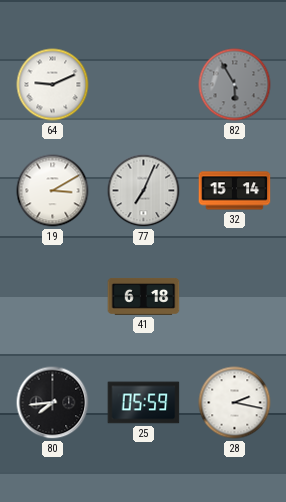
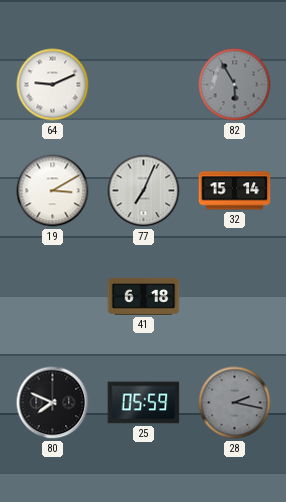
80: 7:44 -> 7:49
28 dial: white -> grey
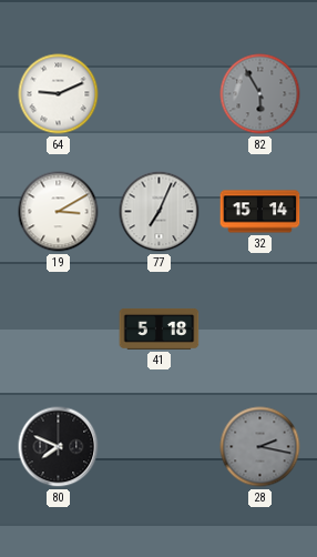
41: 6:18 -> 5:18
25: 05:59 -> none
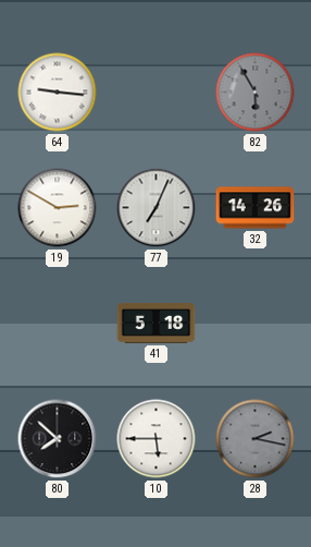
64: 9:11 -> 9:16
19: 3:10 -> 2:50
32: 15:14 -> 14:26
80: 7:49 -> 7:52
10: none -> 5:45
